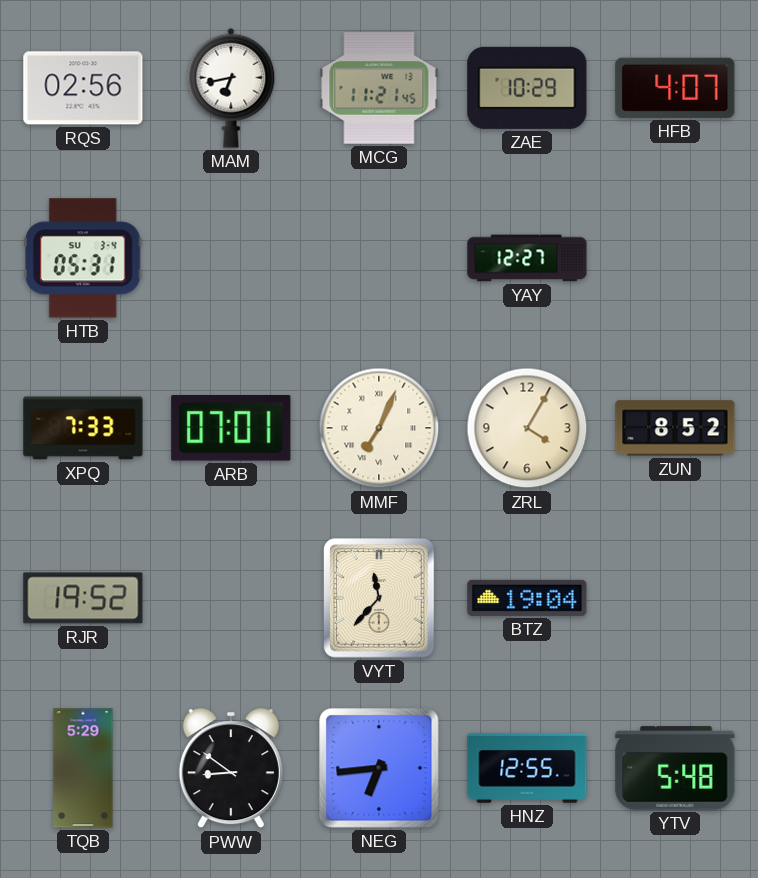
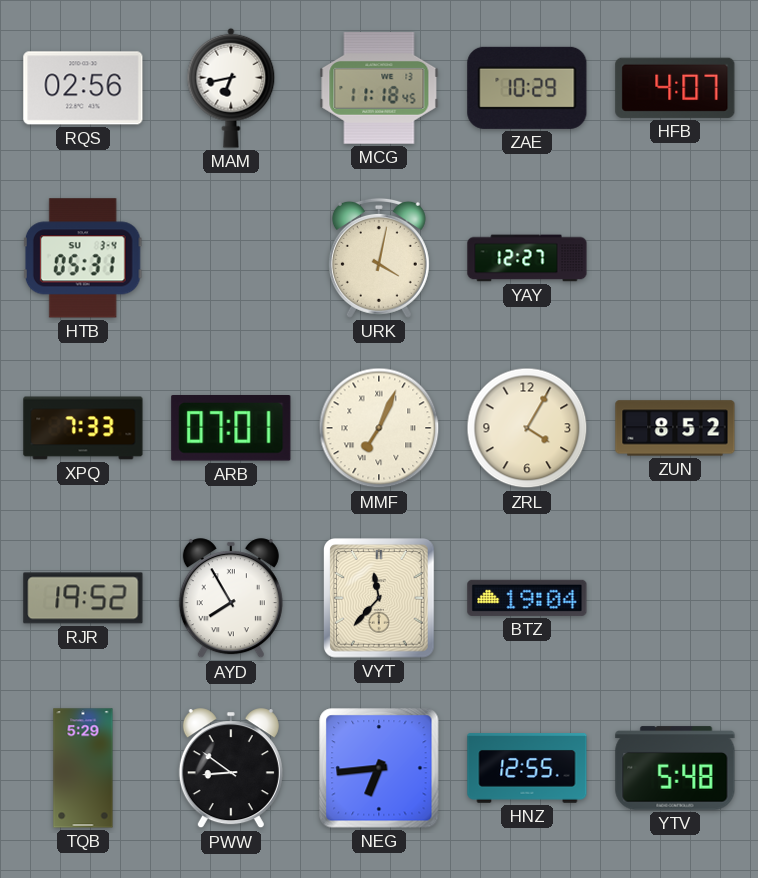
MCG: 11:21 -> 11:18
URK: none -> 4:02
AYD: none -> 7:55
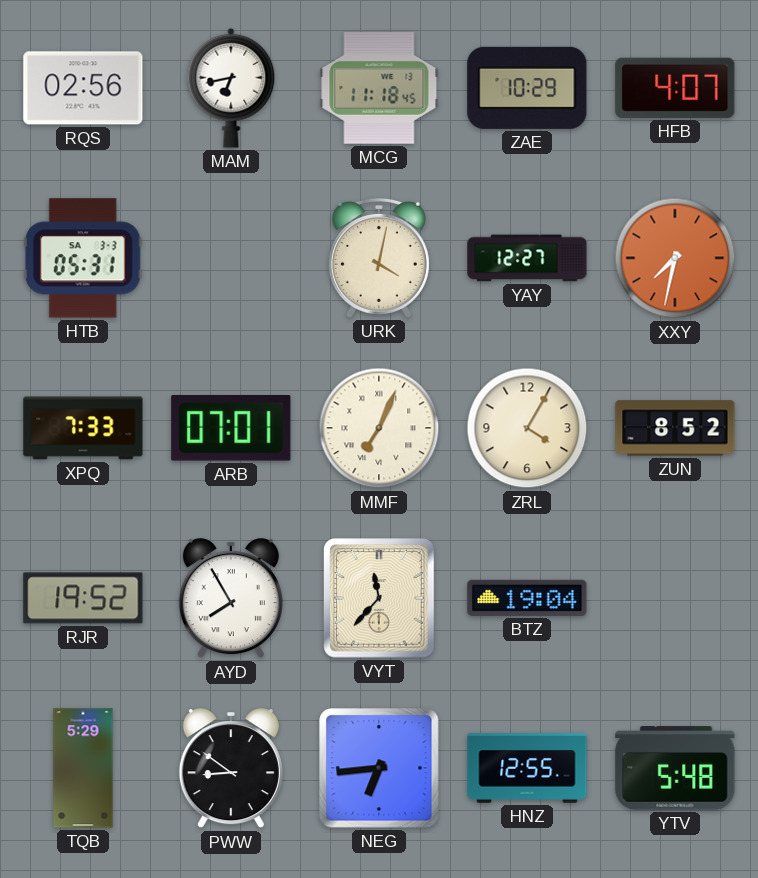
HTB date: SU 3-4 -> SA 3-3
XXY: none -> 7:32
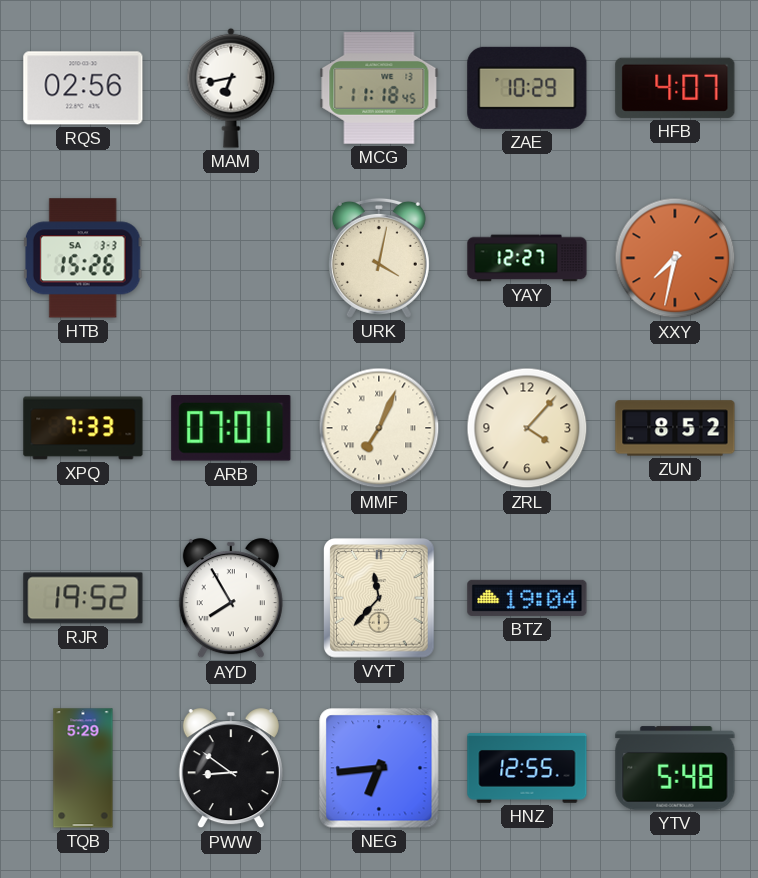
HTB: 05:31 -> 15:26
ZRL: 4:05 -> 4:07
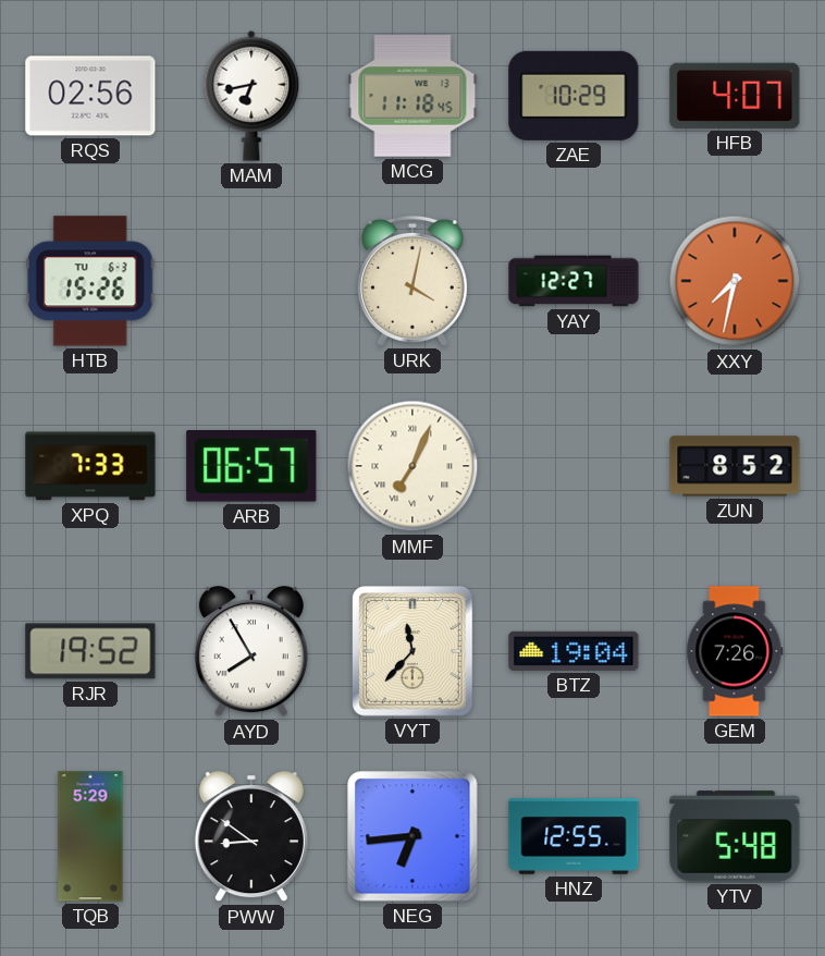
HTB date: SA 3-3 -> TU 6-3
ARB: 07:01 -> 06:57
ZRL: 4:07 -> none
GEM: none -> 7:26
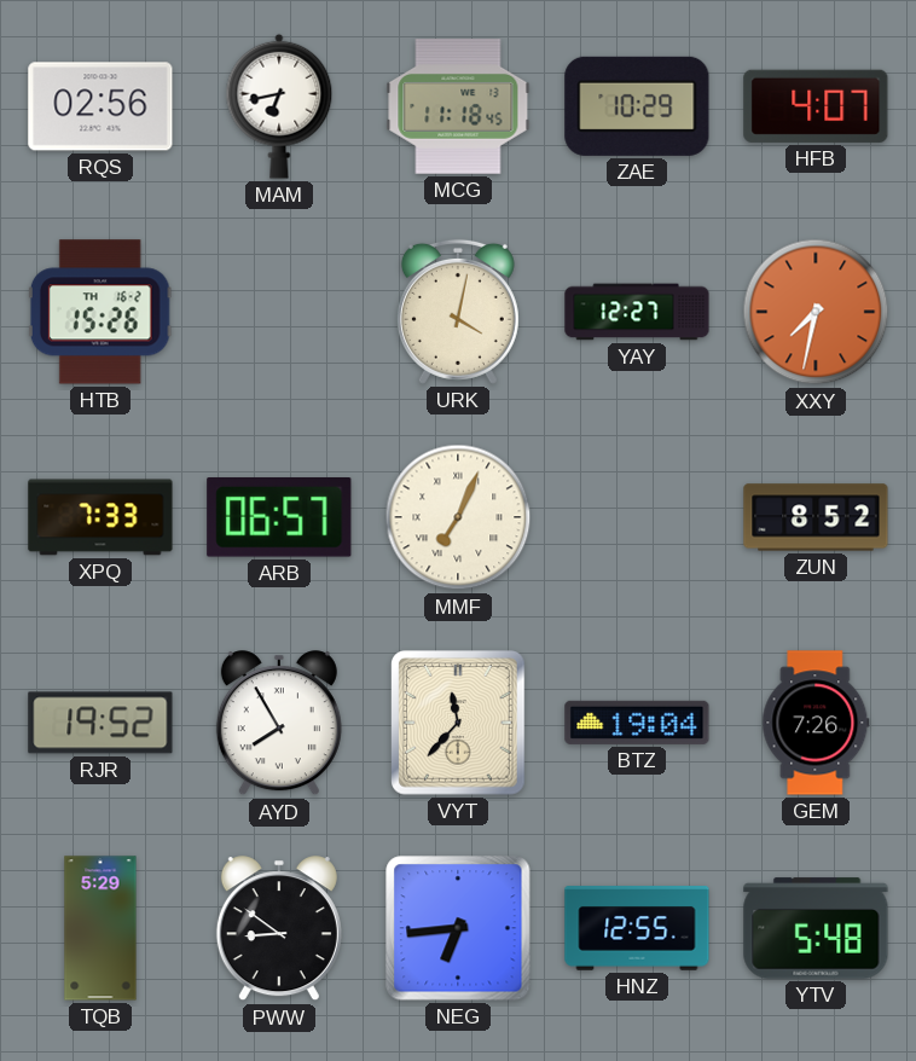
HTB date: TU 6-3 -> TH 16-2
